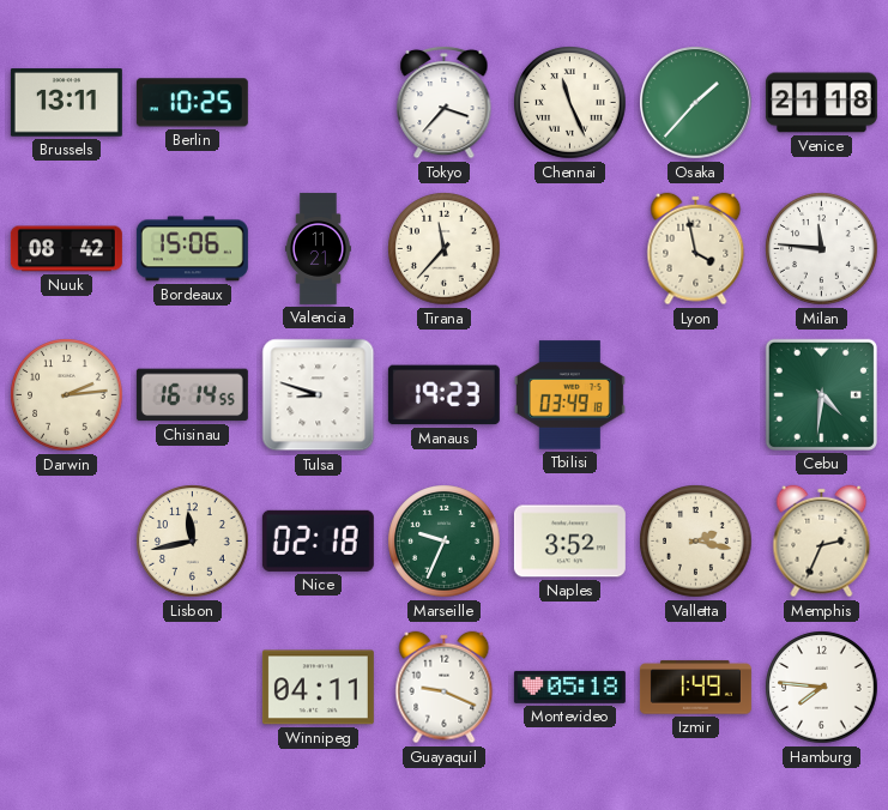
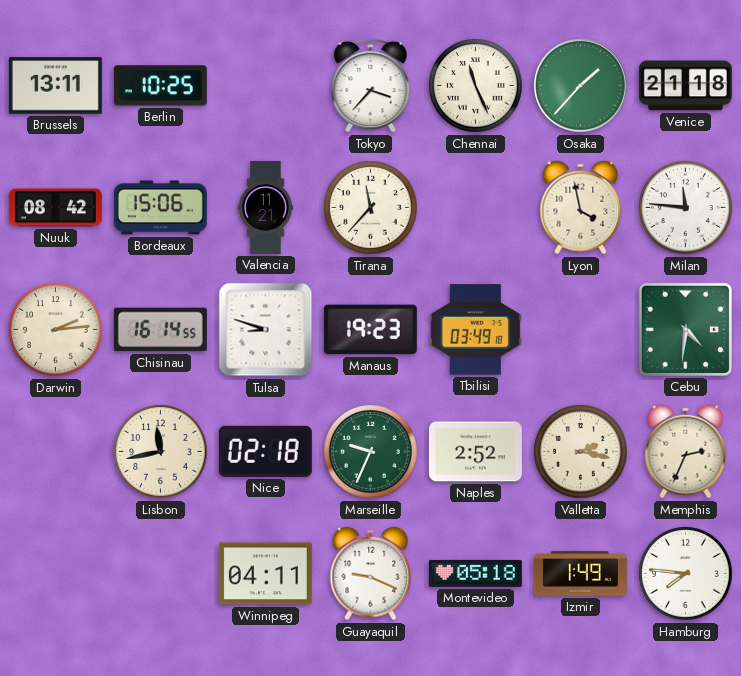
Naples: 3:52 -> 2:52
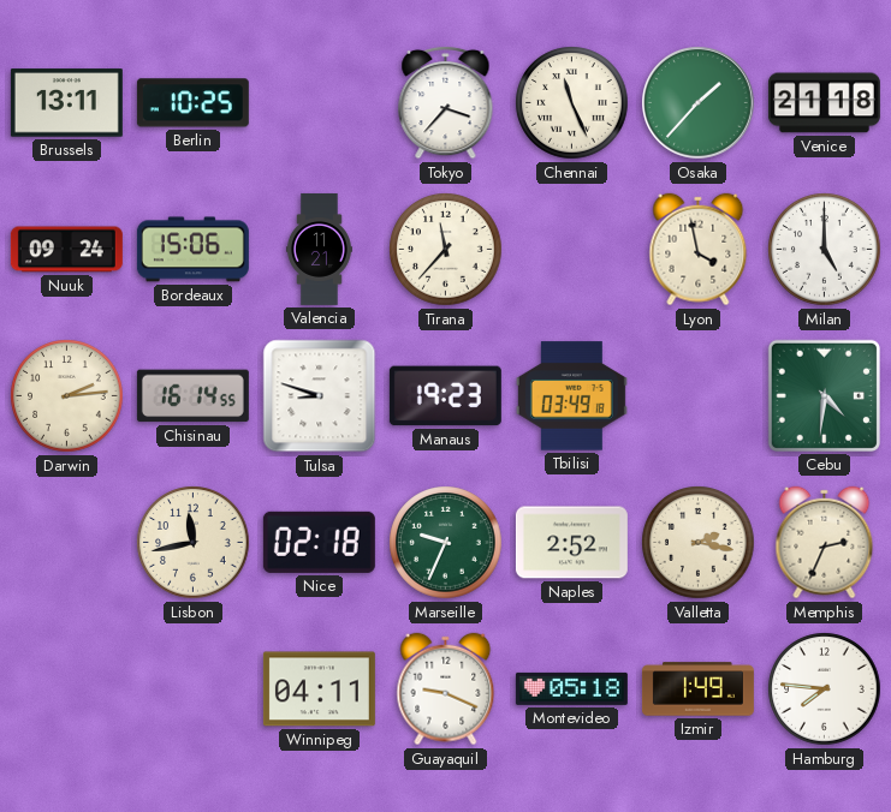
Nuuk: 08:42 -> 09:24
Milan: 11:46 -> 5:00
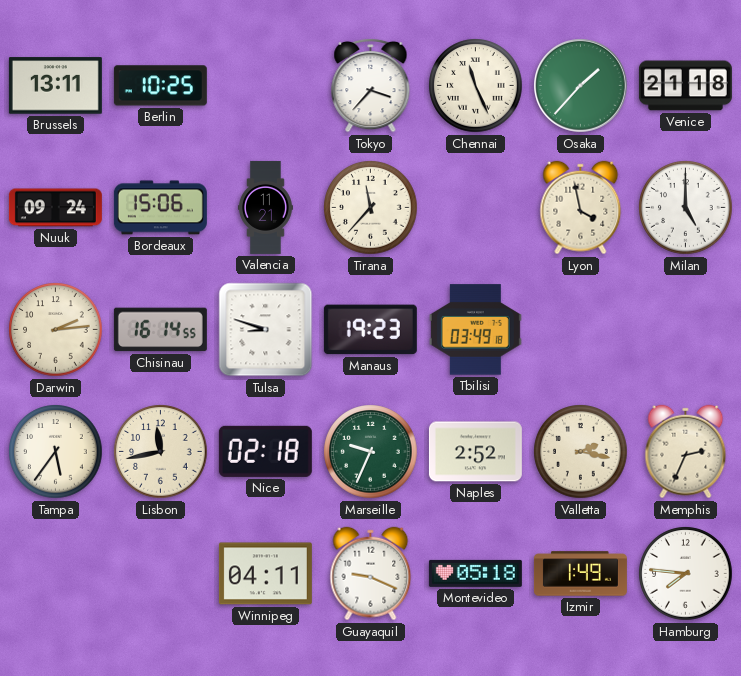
Cebu: 4:31 -> none
Tampa: none -> 5:36
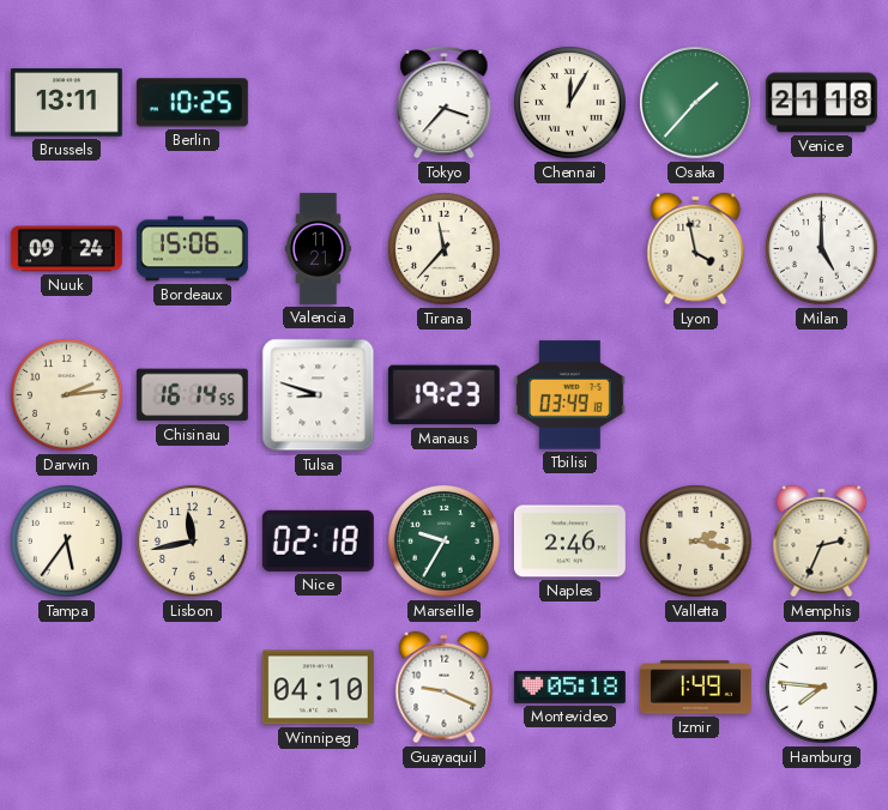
Chennai: 11:26 -> 12:05
Marseille: 9:34 -> 9:35
Naples: 2:52 -> 2:46
Winnipeg: 04:11 -> 04:10
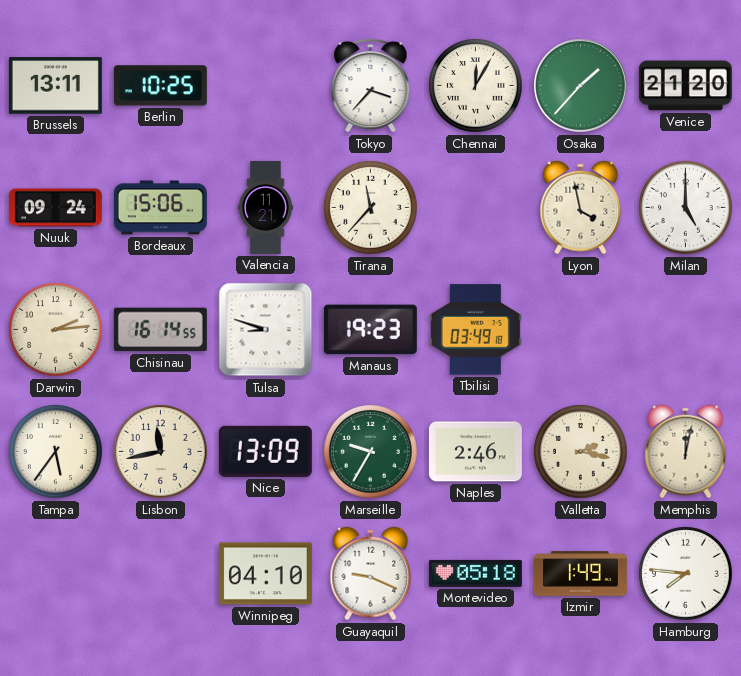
Venice: 21:18 -> 21:20
Nice: 02:18 -> 13:09
Memphis: 2:34 -> 12:02
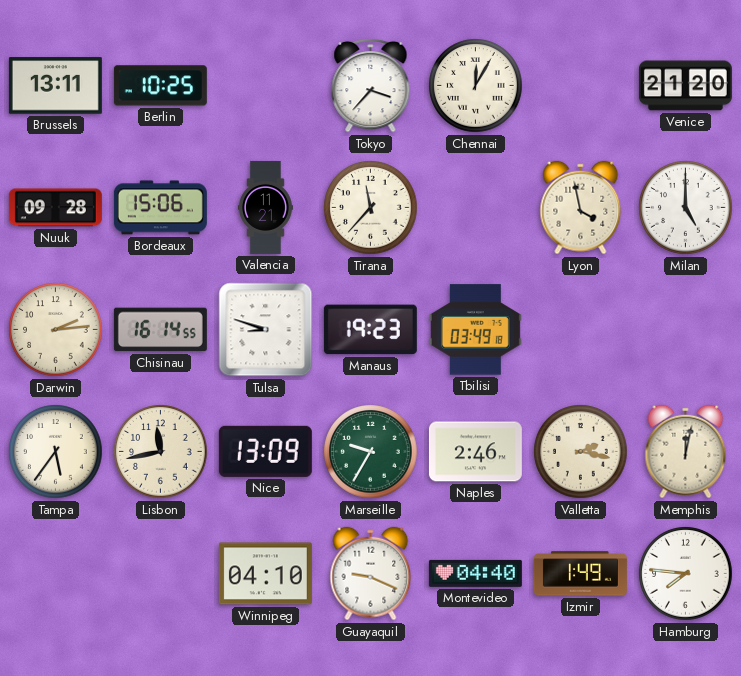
Osaka: 1:37 -> none
Nuuk: 09:24 -> 09:28
Montevideo: 05:18 -> 04:40
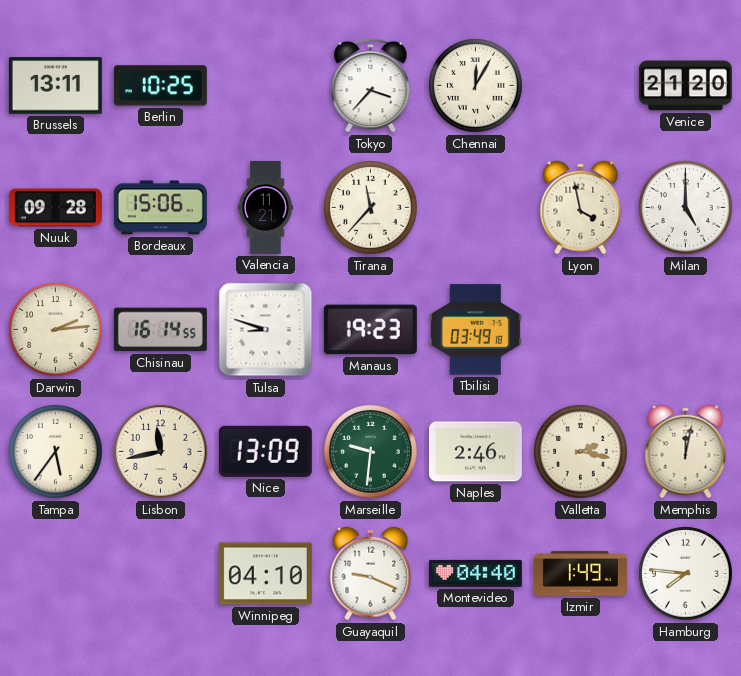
Marseille: 9:35 -> 9:31
